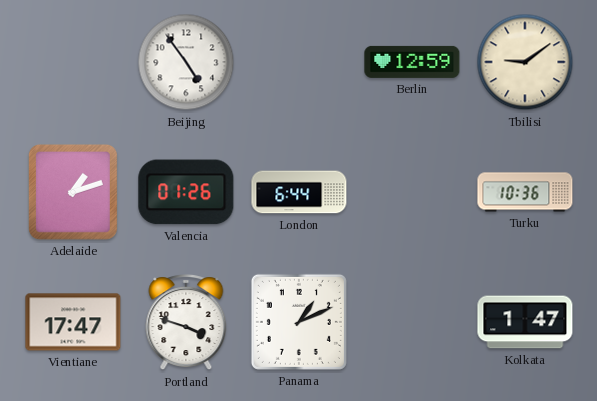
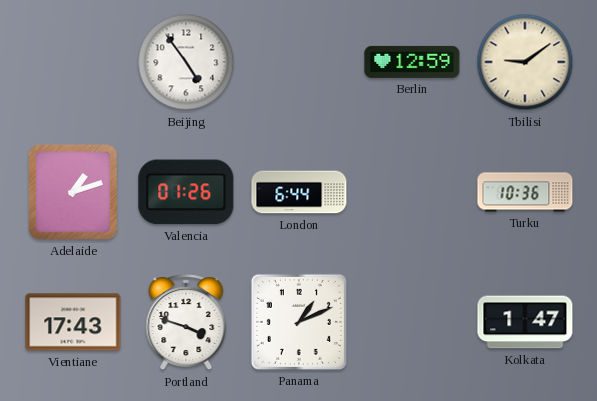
Vientiane: 17:47 -> 17:43
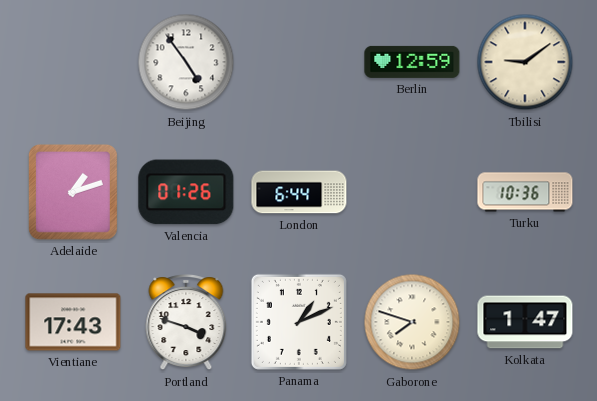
Gaborone: none -> 7:48
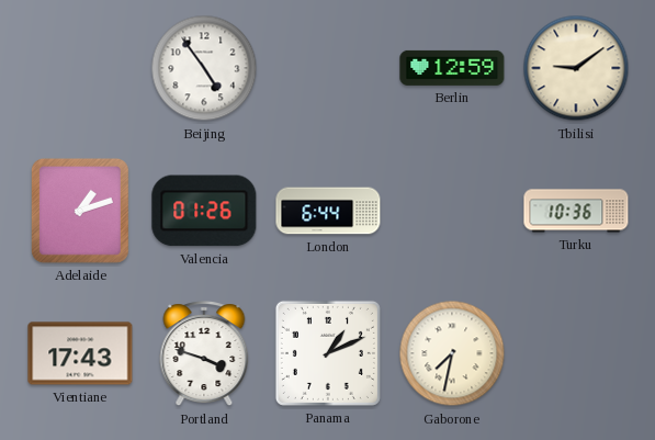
Gaborone: 7:48 -> 7:32
Kolkata: 1:47 -> none
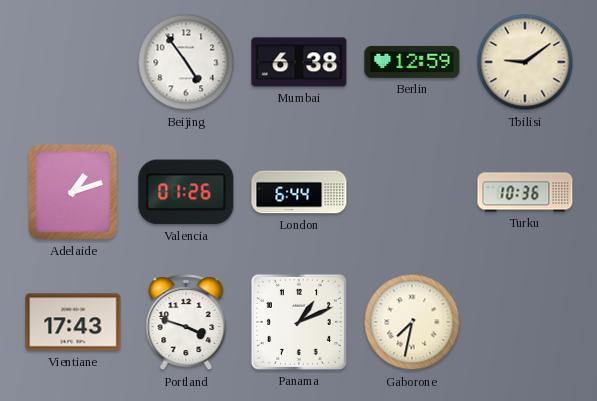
Mumbai: none -> 6:38
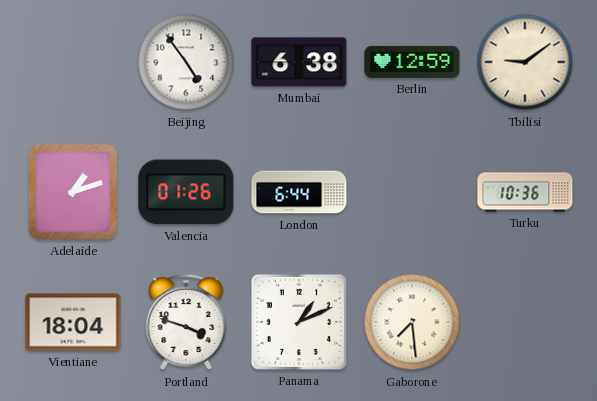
Vientiane: 17:43 -> 18:04
Gaborone: 7:32 -> 7:29
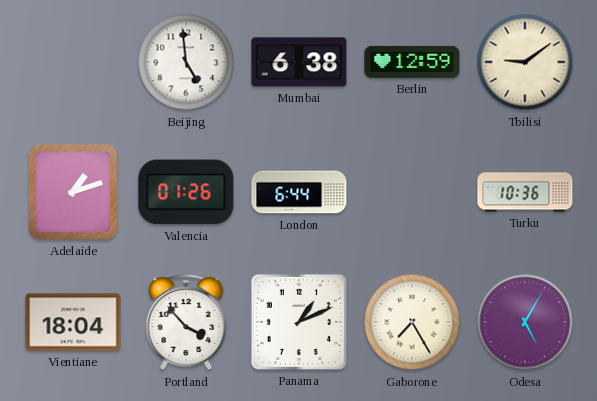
Beijing: 4:54 -> 4:59
Portland: 3:48 -> 3:53
Gaborone: 7:29 -> 7:25
Odesa: none -> 5:05
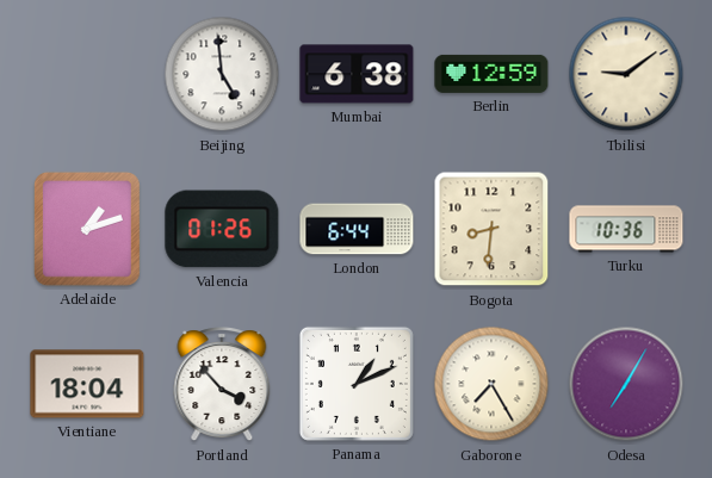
Bogota: none -> 8:31
Odesa: 5:05 -> 7:05
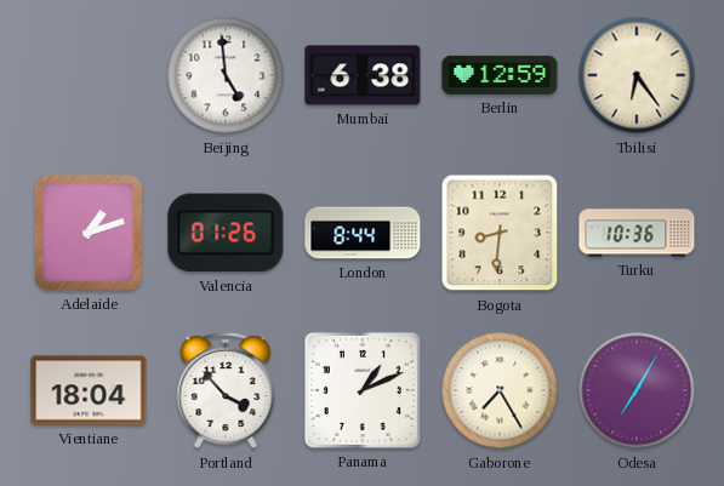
Tbilisi: 9:09 -> 6:24
London: 6:44 -> 8:44
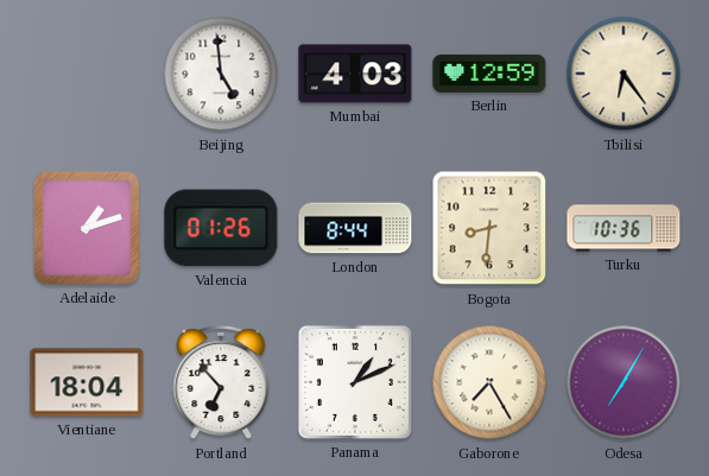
Mumbai: 6:38 -> 4:03
Portland: 3:53 -> 6:53
